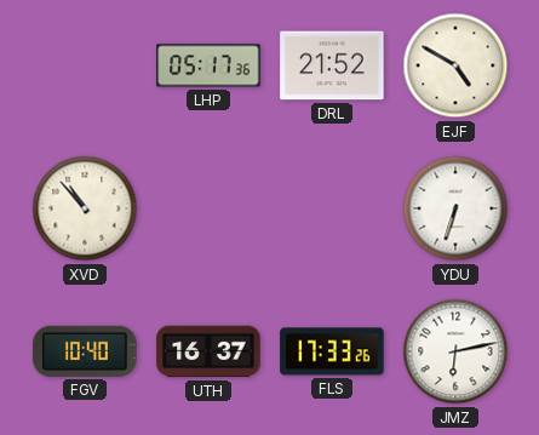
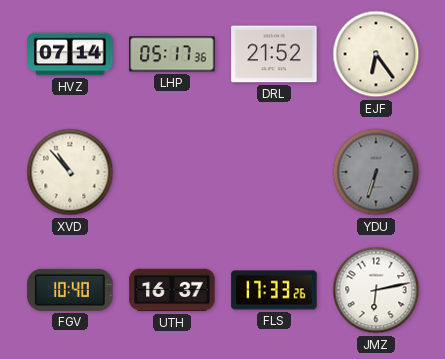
HVZ: none -> 07:14
EJF: 4:50 -> 6:24
YDU dial: white -> grey
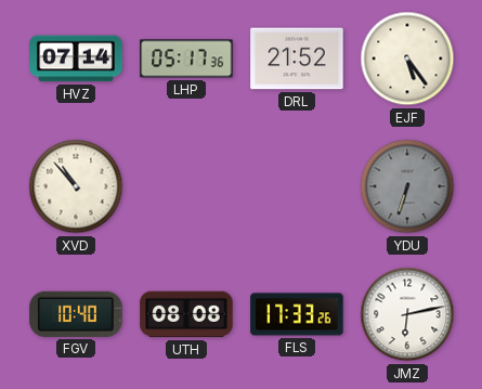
EJF: 6:24 -> 5:24
UTH: 16:37 -> 08:08
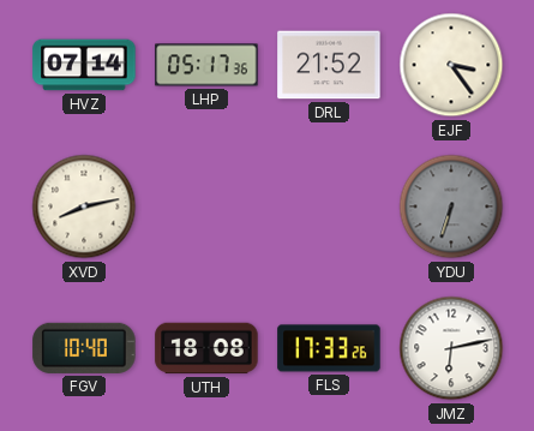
EJF: 5:24 -> 3:24
XVD: 10:53 -> 8:13
UTH: 08:08 -> 18:08
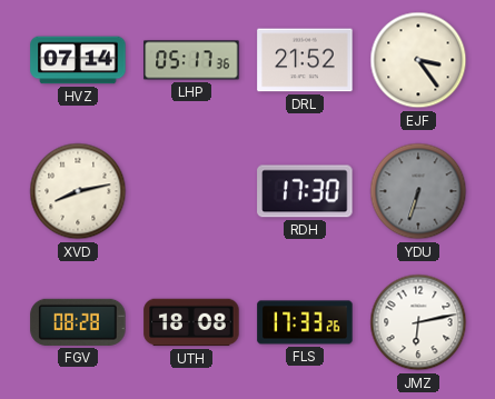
RDH: none -> 17:30
FGV: 10:40 -> 08:28
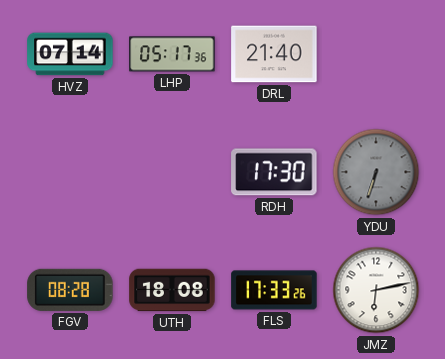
DRL: 21:52 -> 21:40
EJF: 3:24 -> none
XVD: 8:13 -> none
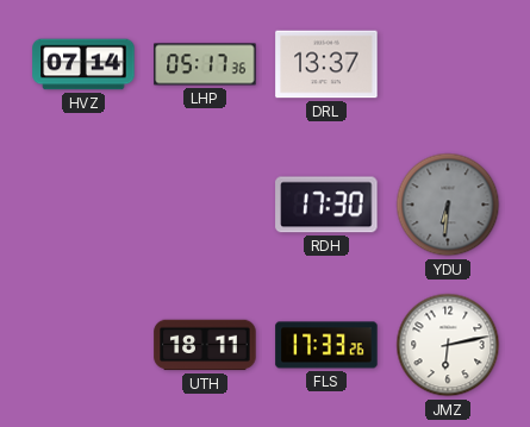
DRL: 21:40 -> 13:37
YDU: 6:33 -> 6:31
FGV: 08:28 -> none
UTH: 18:08 -> 18:11
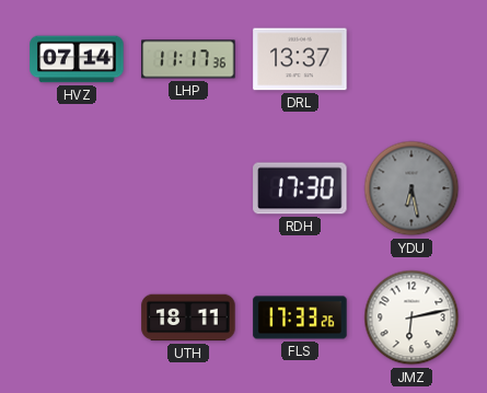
LHP: 05:17 -> 11:17
YDU: 6:31 -> 6:28
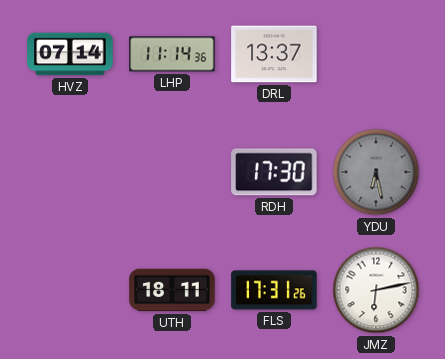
LHP: 11:17 -> 11:14
FLS: 17:33 -> 17:31
